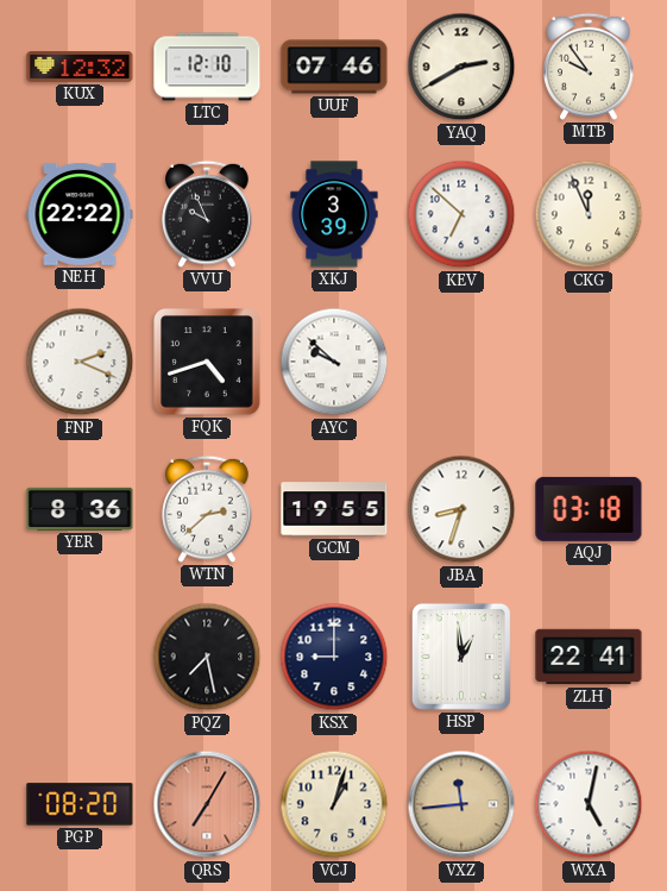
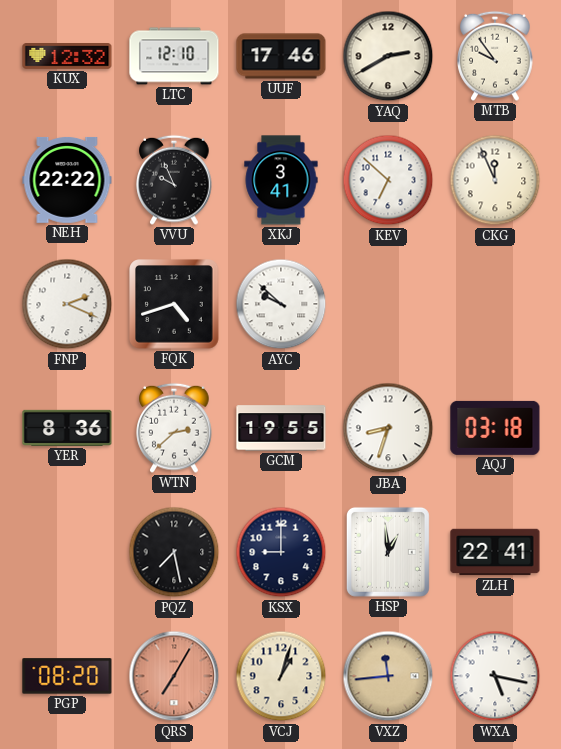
UUF: 07:46 -> 17:46
XKJ: 3:39 -> 3:41
WXA: 5:02 -> 5:17
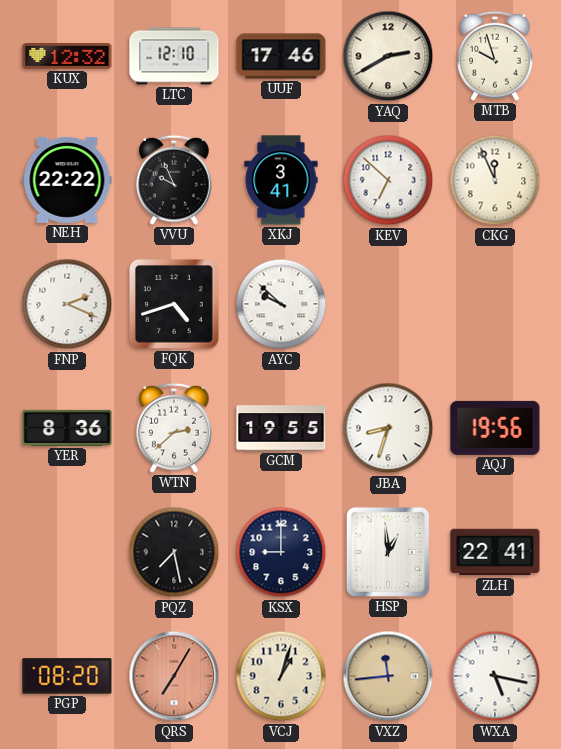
MTB: 9:54 -> 9:57
AQJ: 03:18 -> 19:56
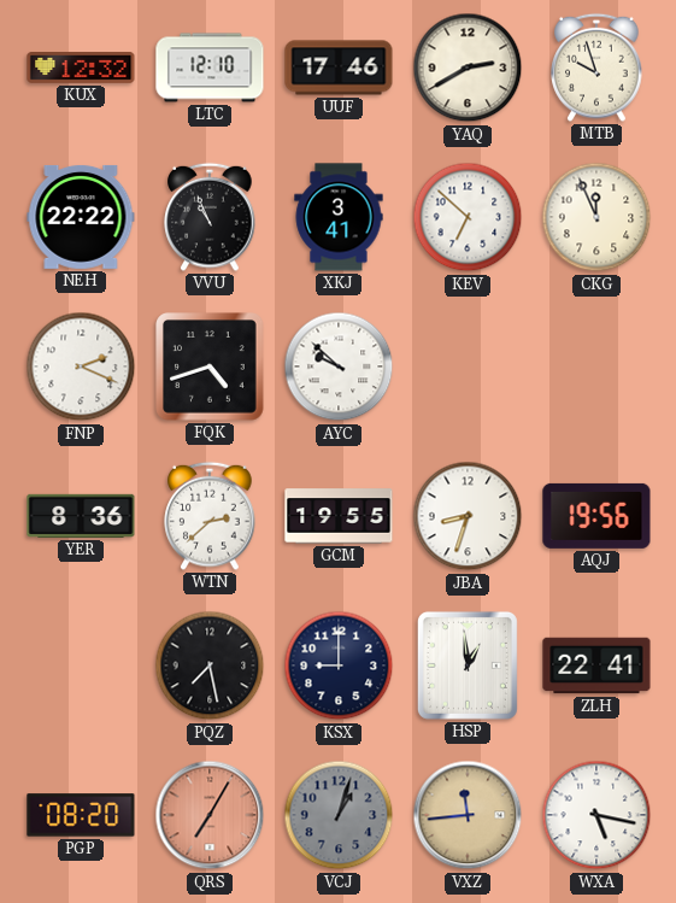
VVU: 9:56 -> 10:56
VCJ dial: cream -> grey
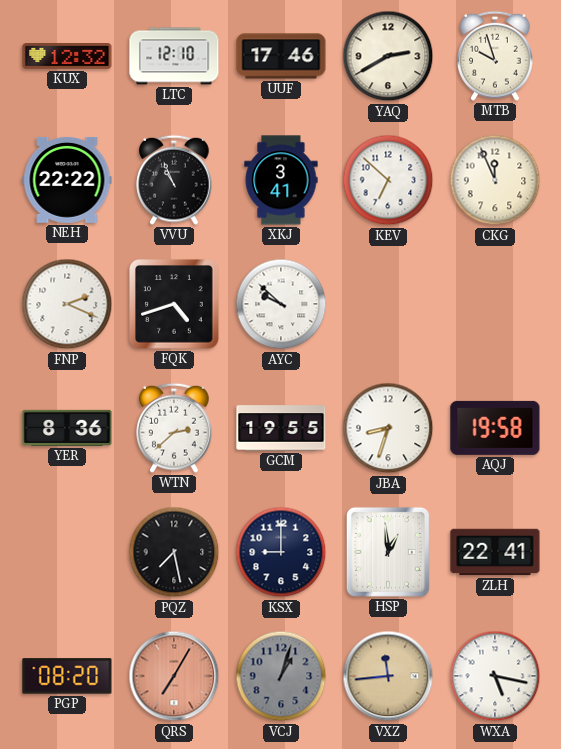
AQJ: 19:56 -> 19:58
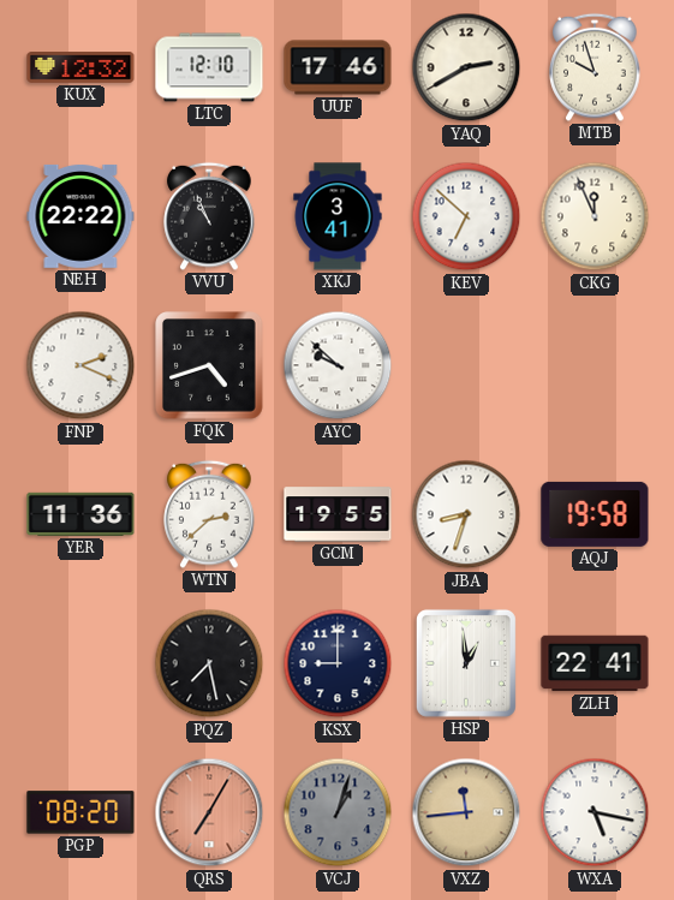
YER: 8:36 -> 11:36
